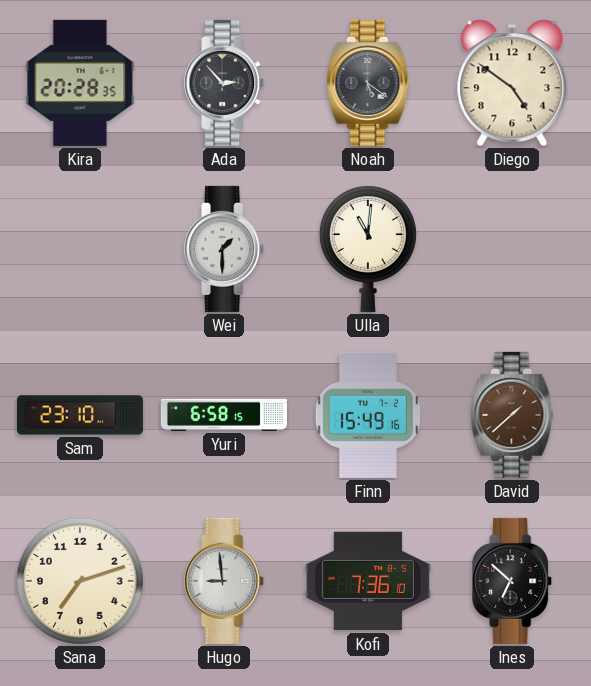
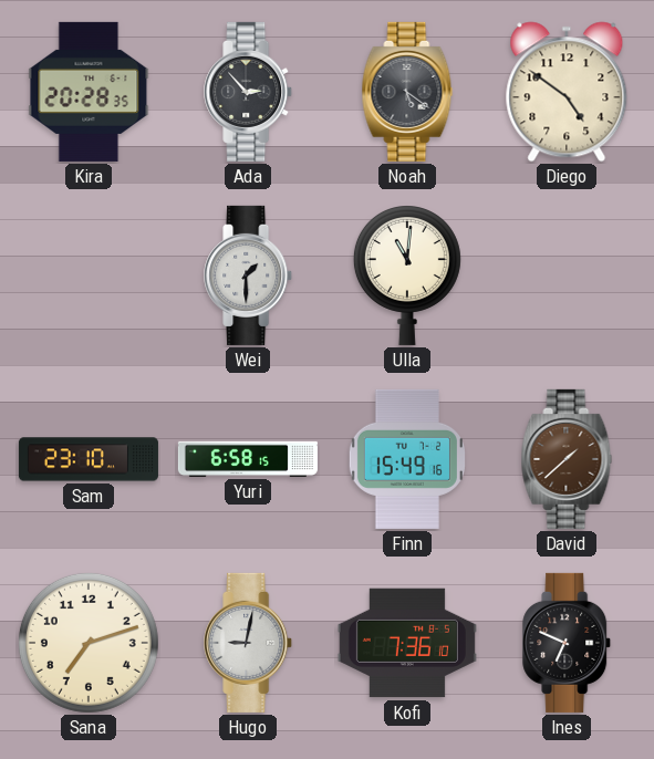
Hugo: 8:59 -> 9:02
Ines: 6:52 -> 6:49
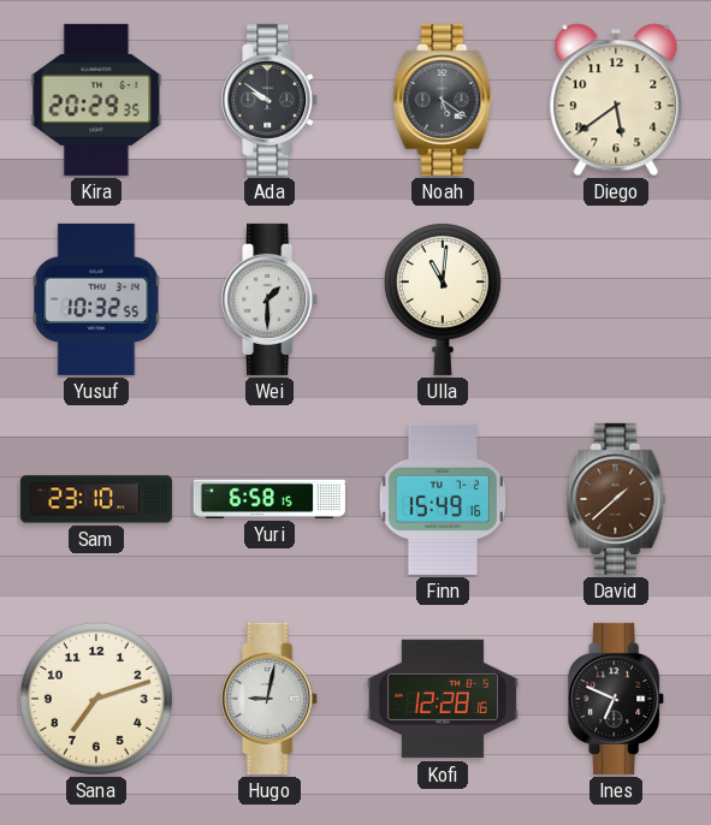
Kira: 20:28 -> 20:29
Ada: 2:53 -> 9:51
Diego: 4:51 -> 5:39
Yusuf: none -> 10:32
Kofi: 7:36 -> 12:28
